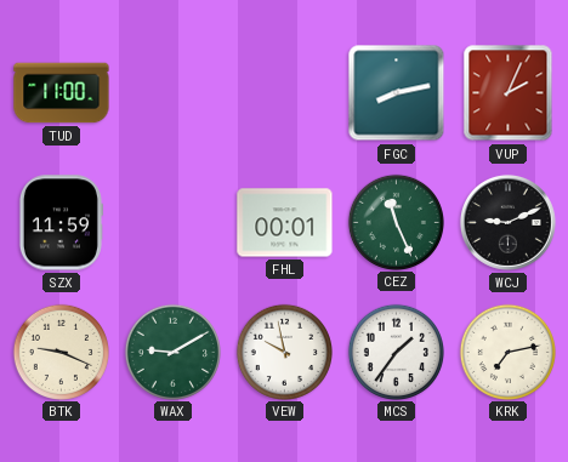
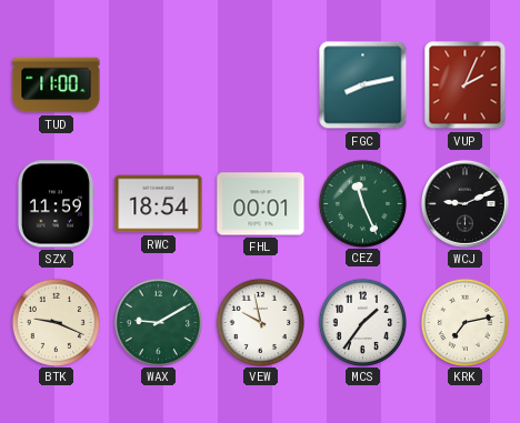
RWC: none -> 18:54
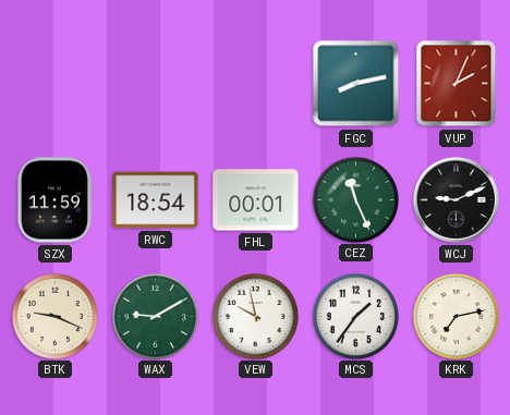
TUD: 11:00 -> none
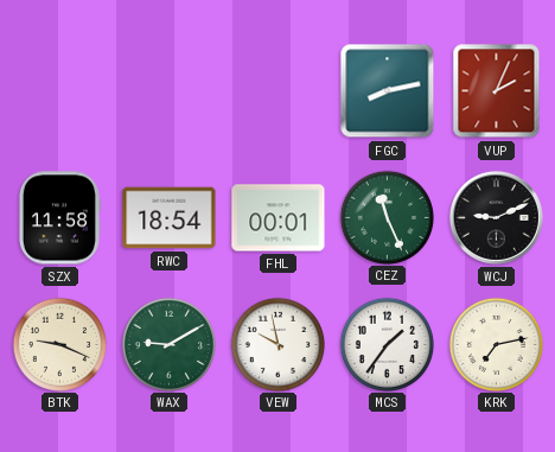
SZX: 11:59 -> 11:58
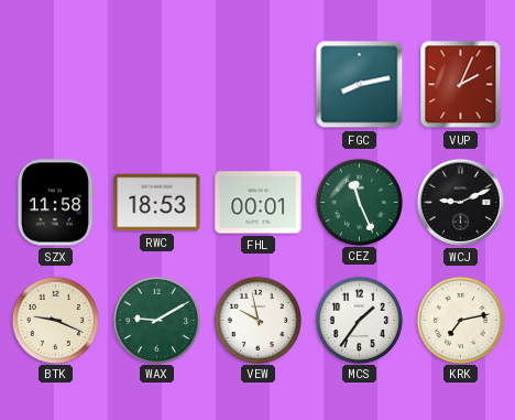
RWC: 18:54 -> 18:53
